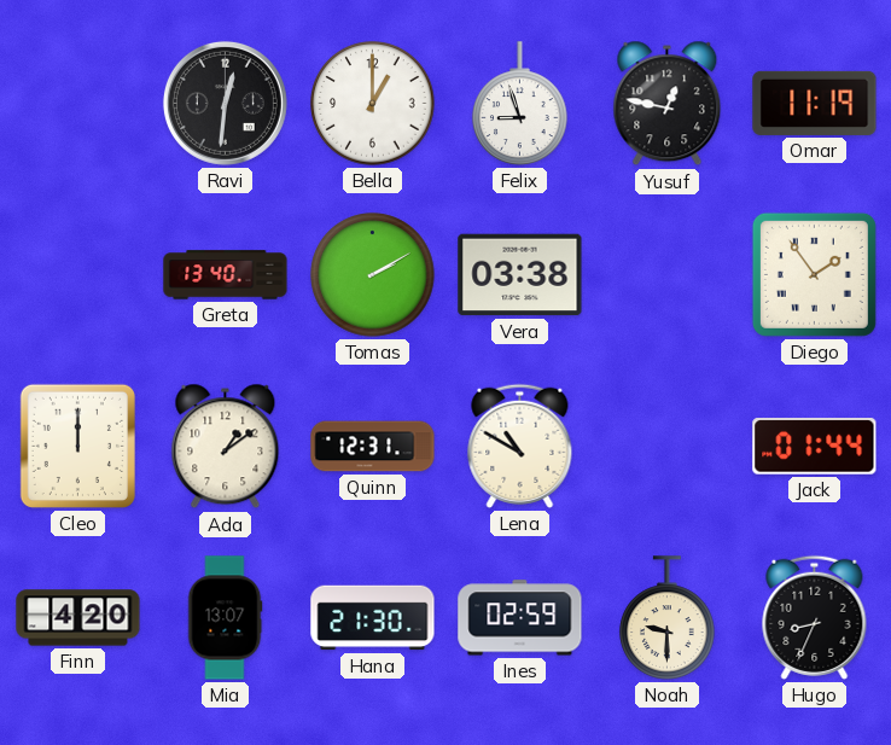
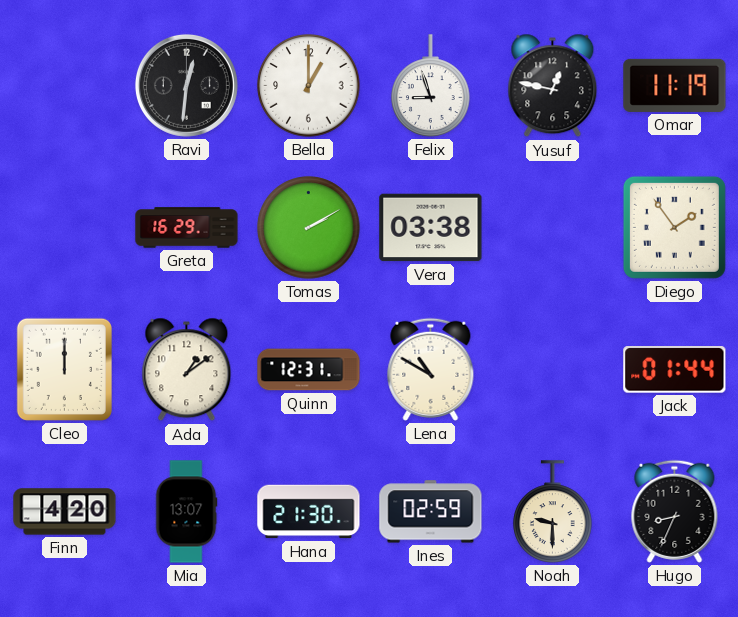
Greta: 13:40 -> 16:29
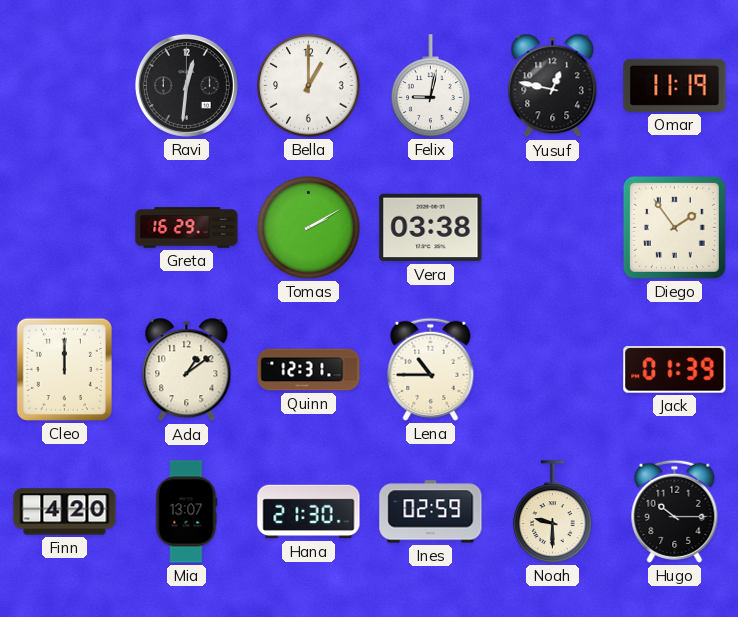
Felix: 8:57 -> 9:02
Lena: 10:50 -> 10:45
Jack: 01:44 -> 01:39
Hugo: 8:34 -> 10:15
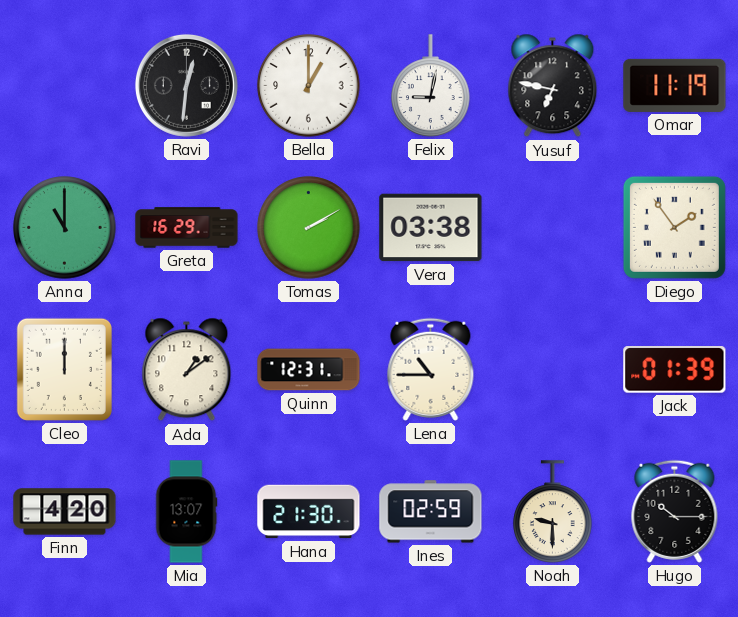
Yusuf: 12:47 -> 6:47
Anna: none -> 11:00
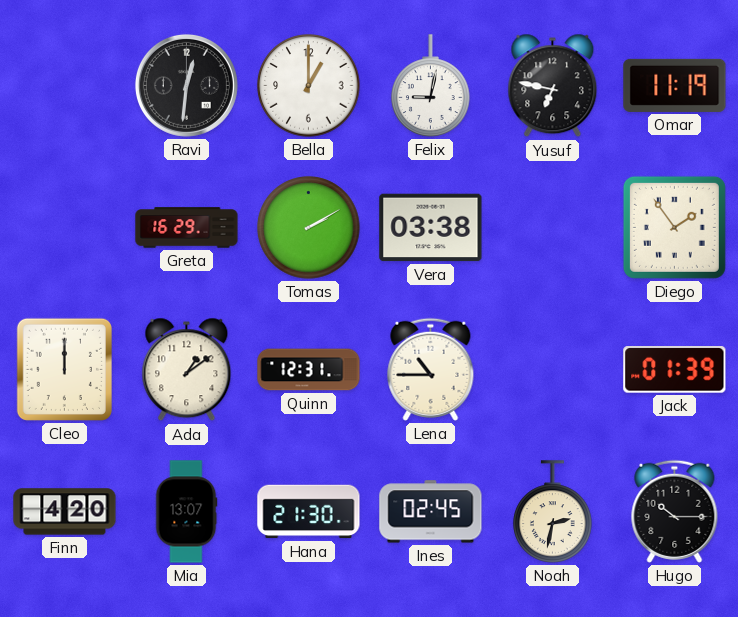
Anna: 11:00 -> none
Ines: 02:59 -> 02:45
Noah: 9:30 -> 2:32
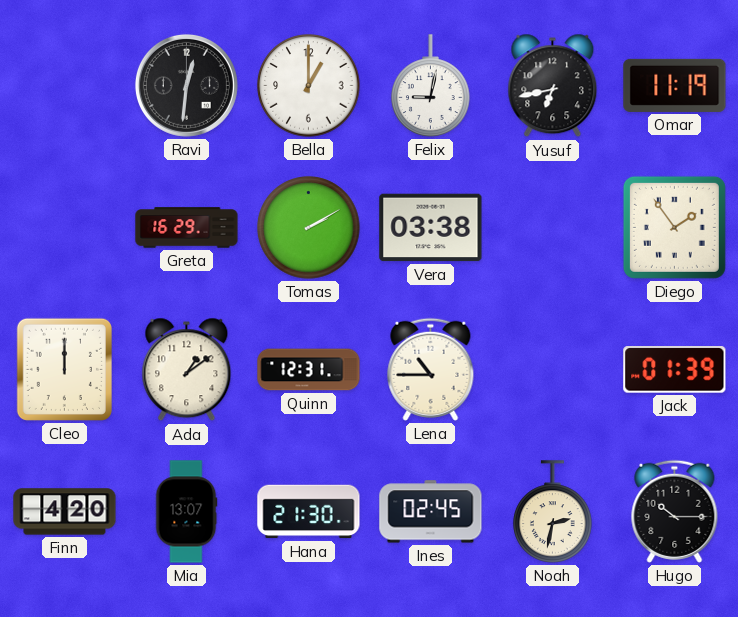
Yusuf: 6:47 -> 6:43
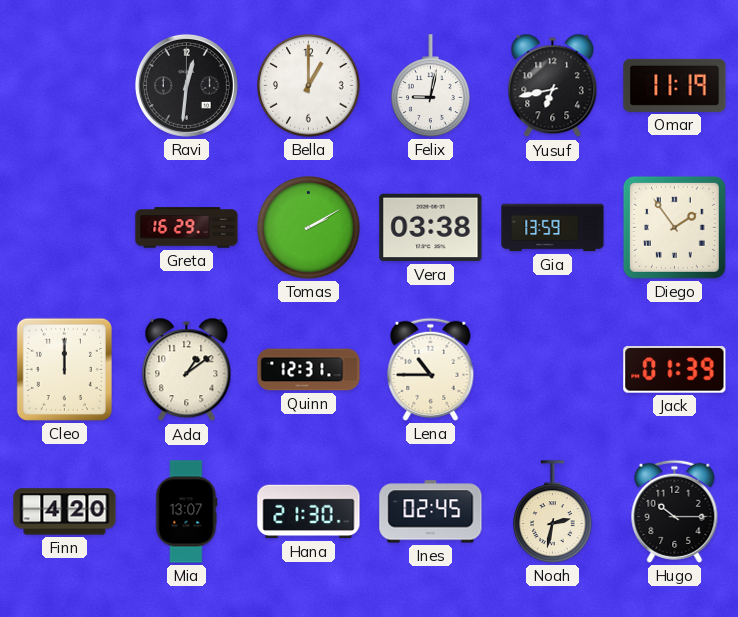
Gia: none -> 13:59
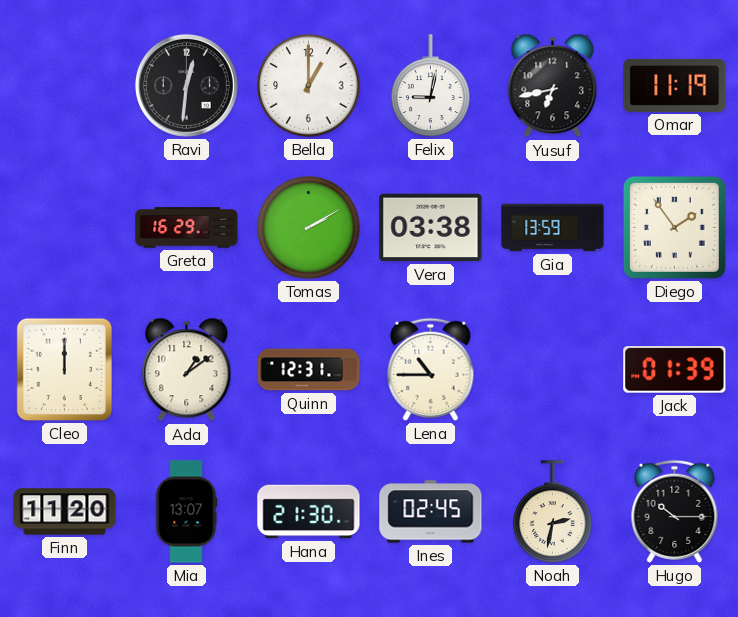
Finn: 4:20 -> 11:20
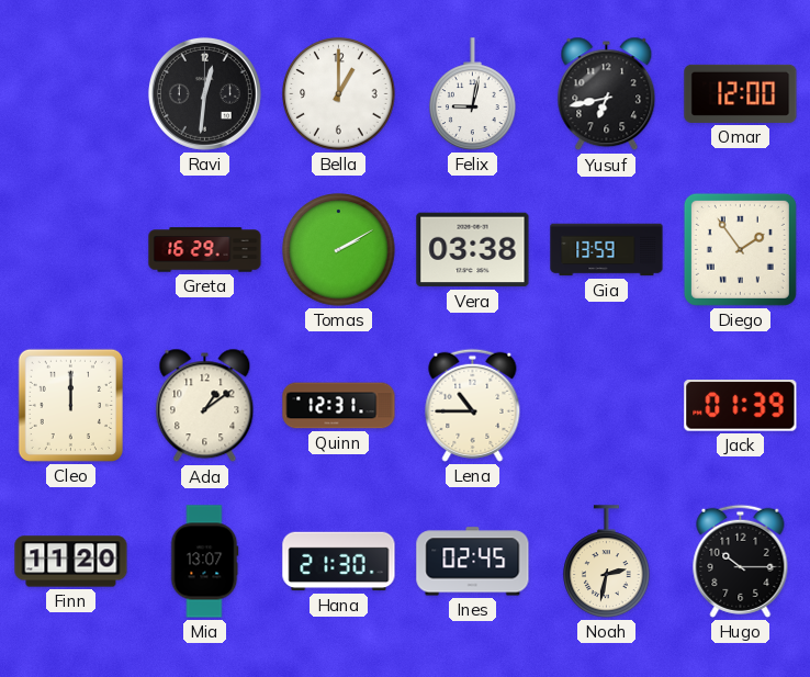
Omar: 11:19 -> 12:00
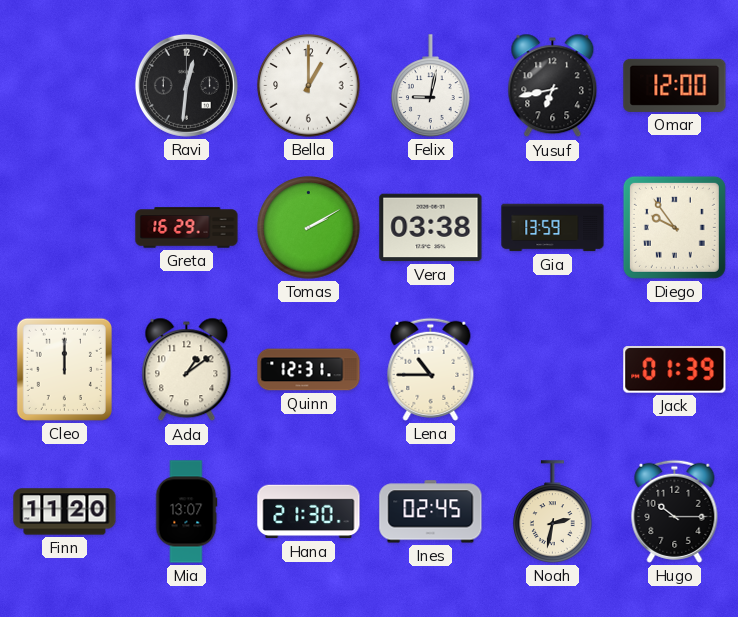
Diego: 1:54 -> 9:54
